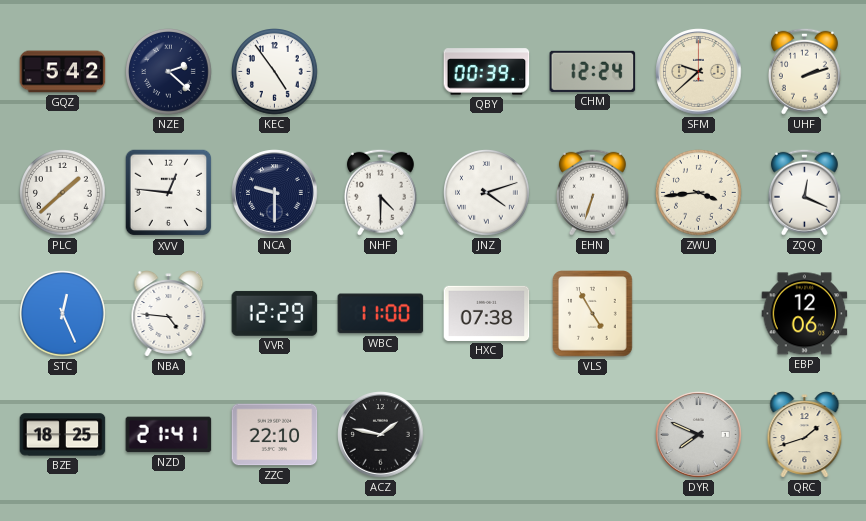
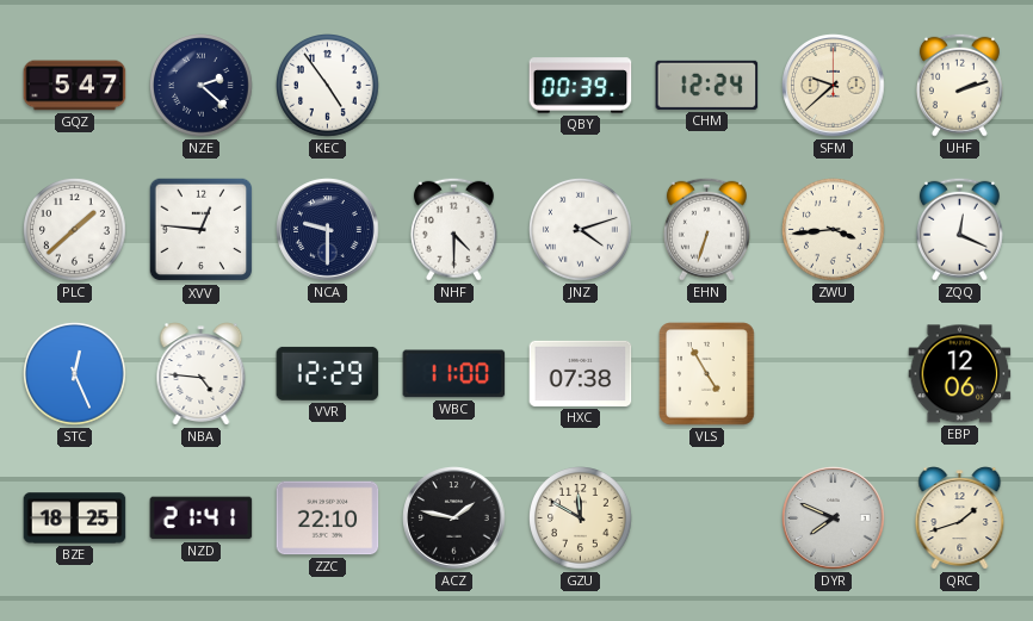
GQZ: 5:42 -> 5:47
GZU: none -> 11:50
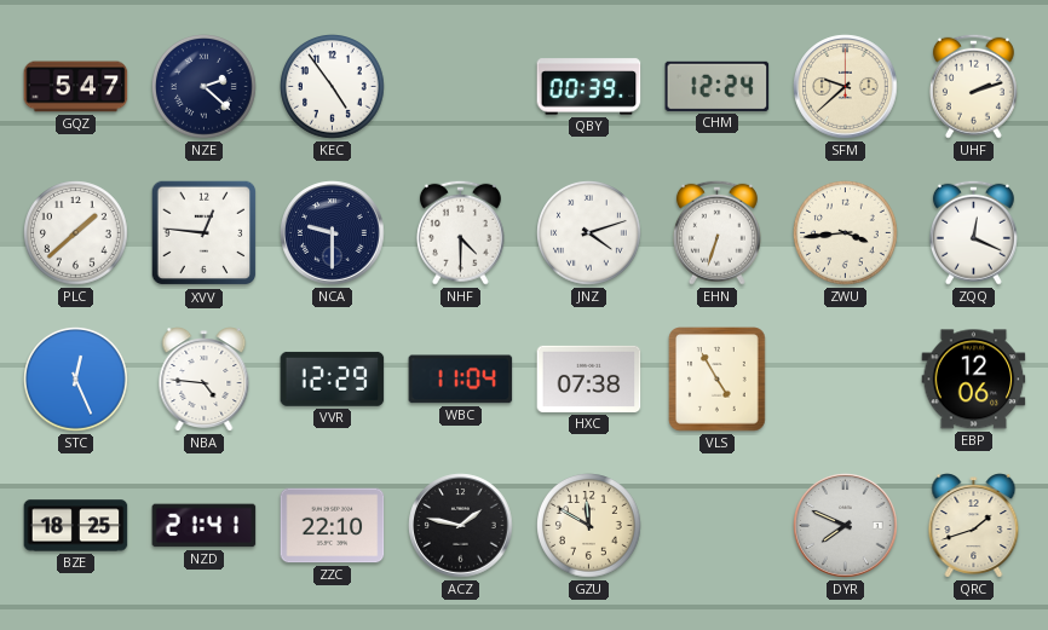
WBC: 11:00 -> 11:04
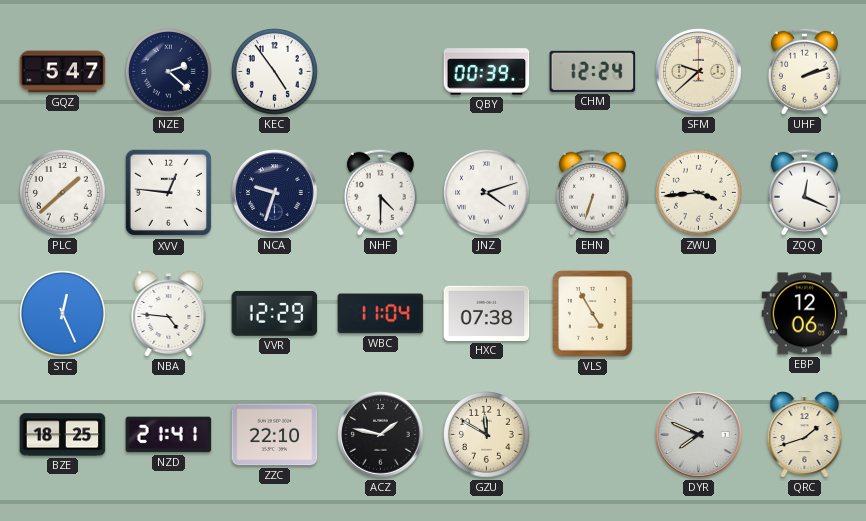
NCA: 9:30 -> 9:33
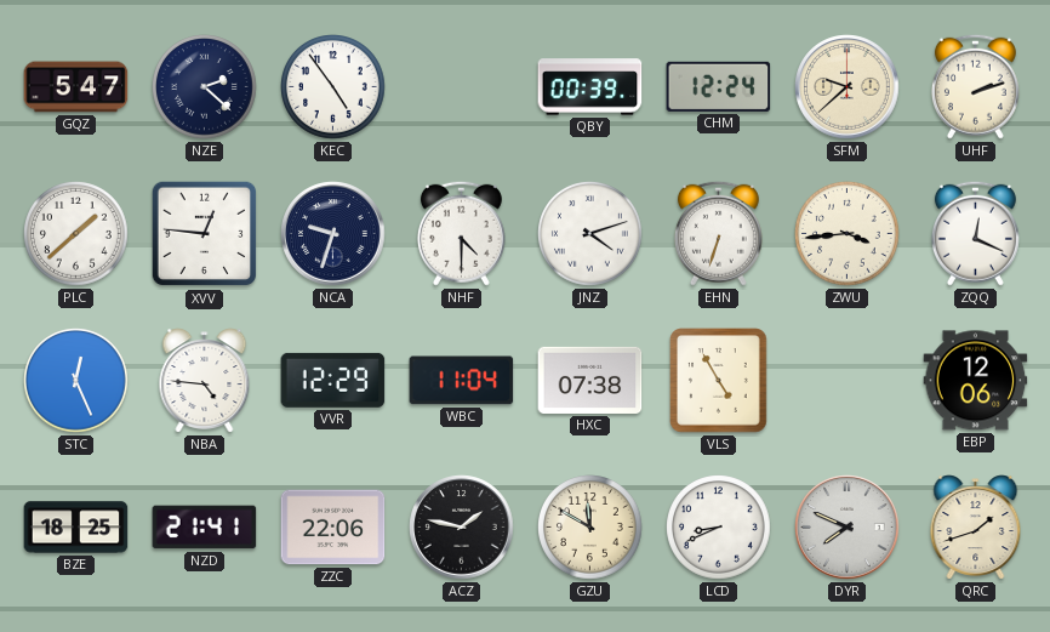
ZZC: 22:10 -> 22:06
LCD: none -> 8:41
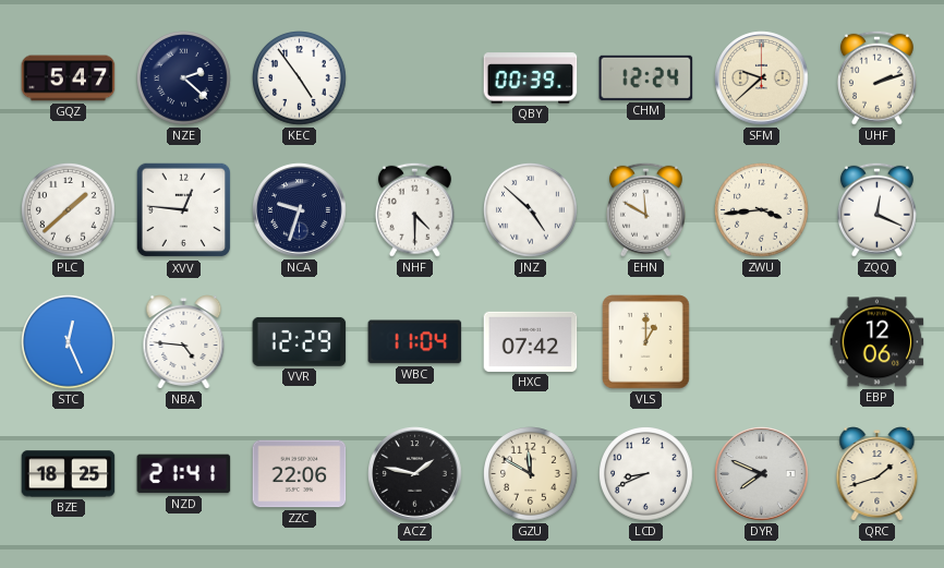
JNZ: 4:12 -> 4:52
EHN: 6:33 -> 11:50
HXC: 07:38 -> 07:42
VLS: 4:55 -> 1:00
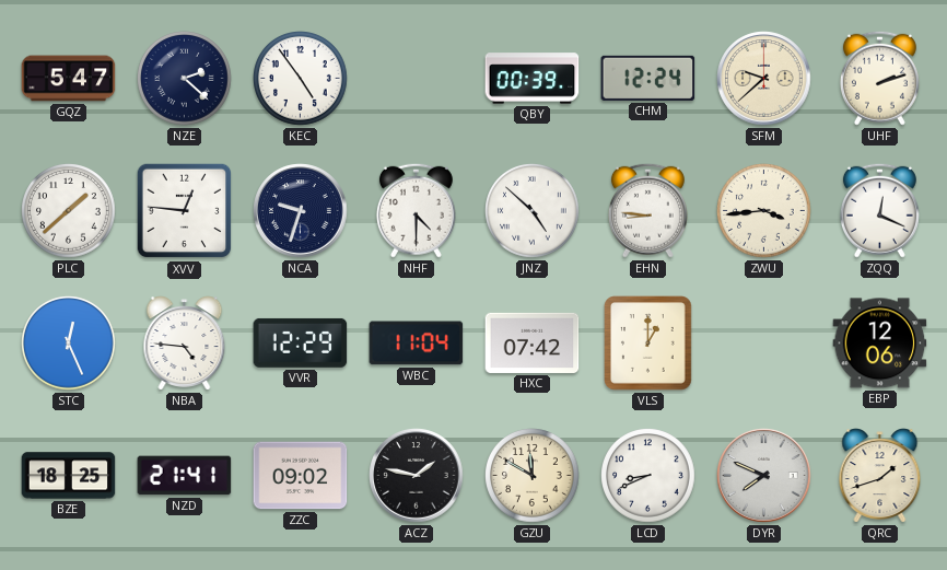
EHN: 11:50 -> 8:46
ZZC: 22:06 -> 09:02
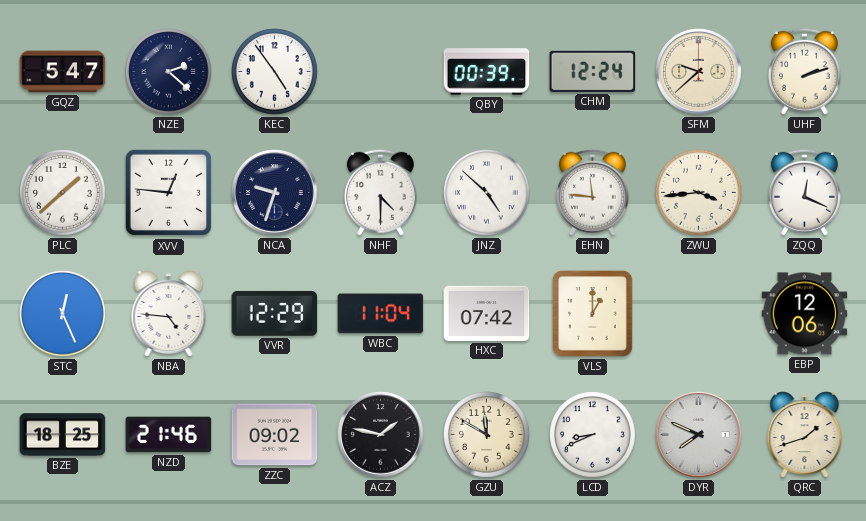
EHN: 8:46 -> 11:46
NZD: 21:41 -> 21:46
